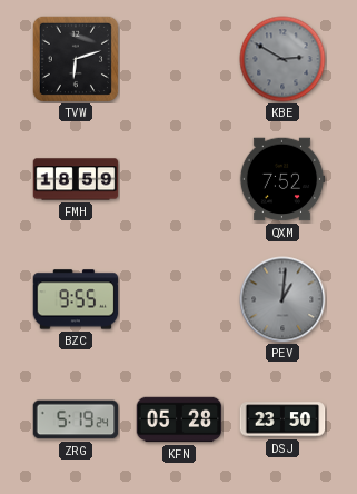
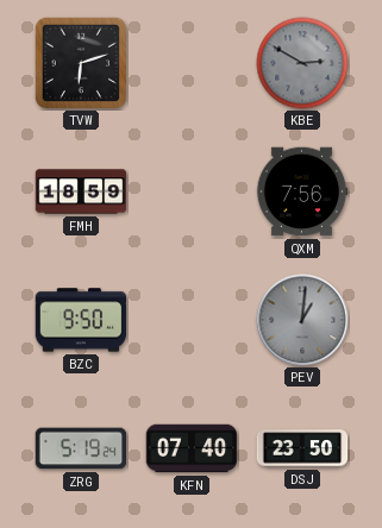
QXM: 7:52 -> 7:56
BZC: 9:55 -> 9:50
KFN: 05:28 -> 07:40
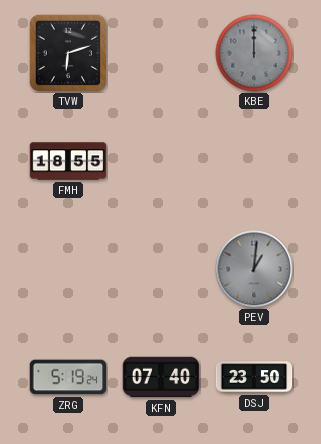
KBE: 2:50 -> 12:00
FMH: 18:59 -> 18:55
QXM: 7:56 -> none
BZC: 9:50 -> none
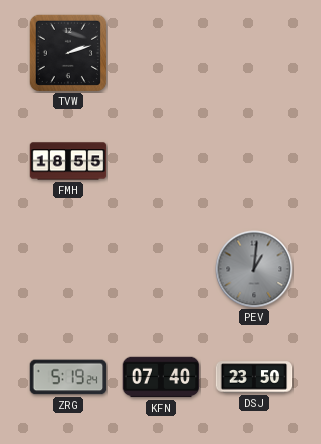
TVW: 6:12 -> 2:12
KBE: 12:00 -> none
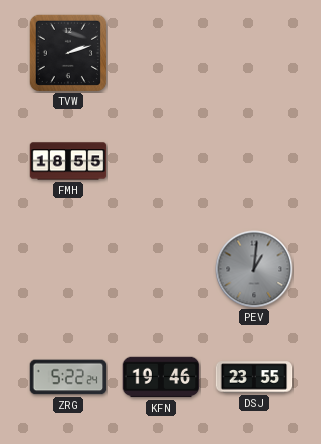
ZRG: 5:19 -> 5:22
KFN: 07:40 -> 19:46
DSJ: 23:50 -> 23:55
